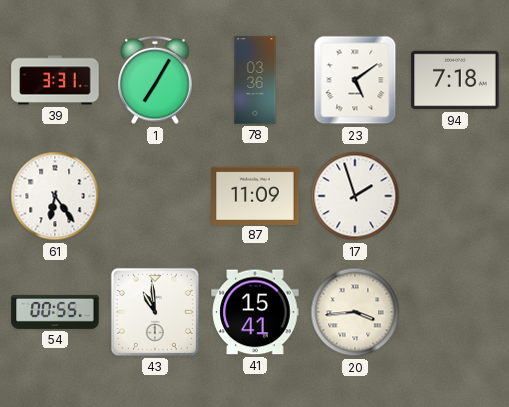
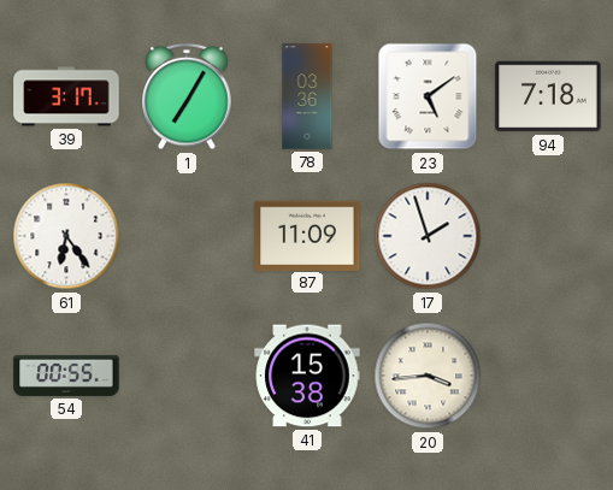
39: 3:31 -> 3:17
43: 10:59 -> none
41: 15:41 -> 15:38
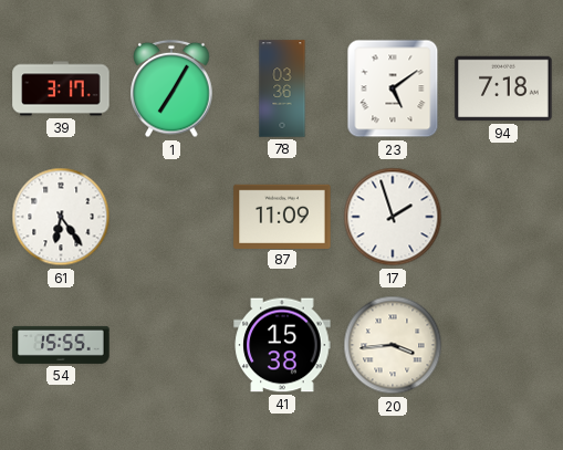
54: 00:55 -> 15:55
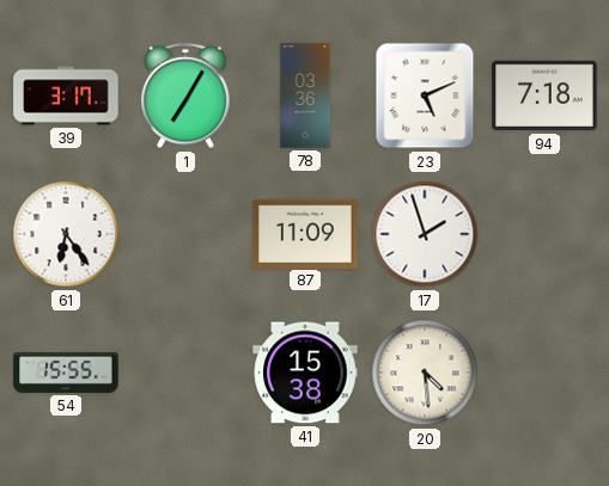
23: 5:09 -> 5:11
20: 3:44 -> 4:29
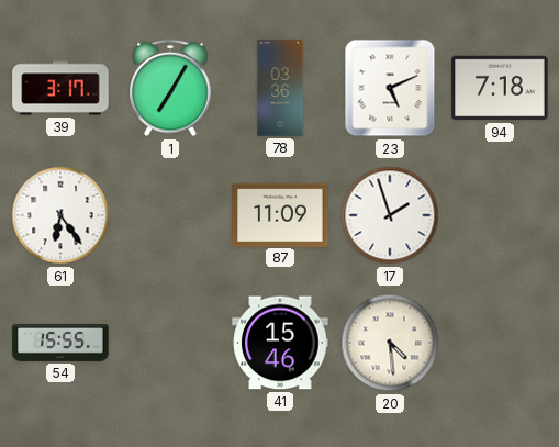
41: 15:38 -> 15:46
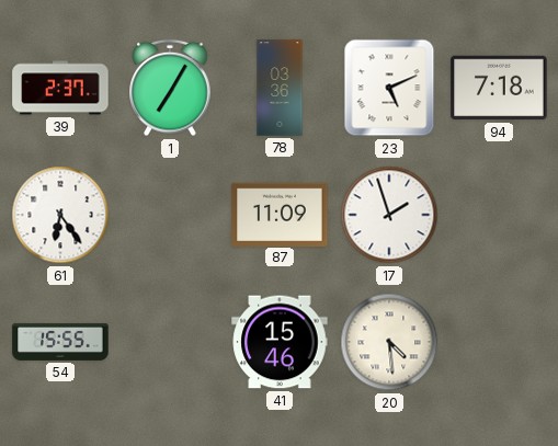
39: 3:17 -> 2:37
